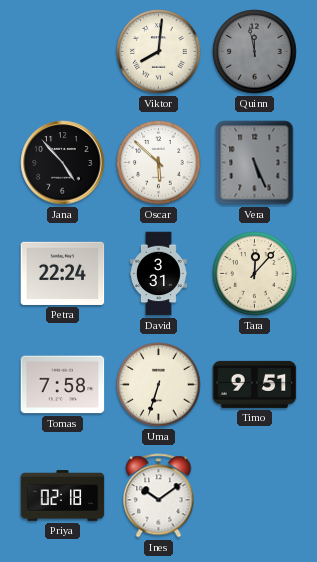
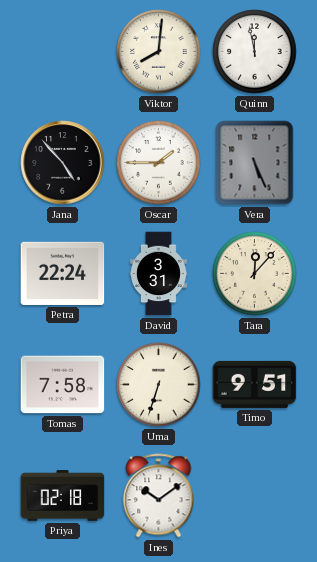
Quinn dial: grey -> white
Oscar: 5:52 -> 1:45
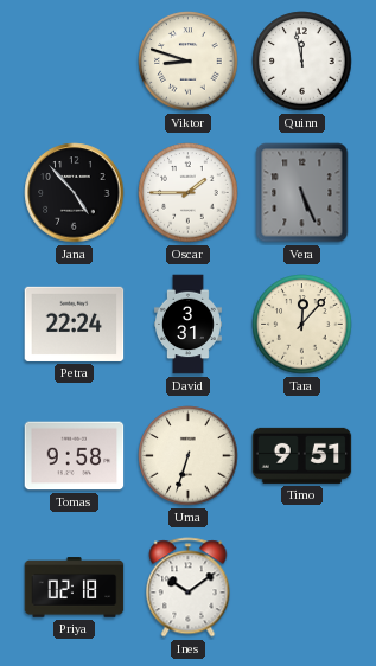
Viktor: 8:01 -> 8:48
Tomas: 7:58 -> 9:58
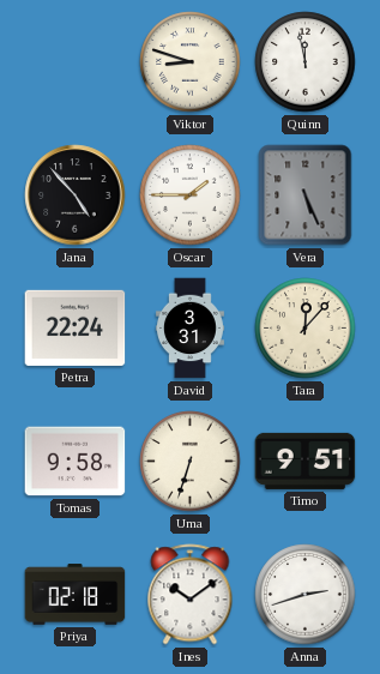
Anna: none -> 2:42
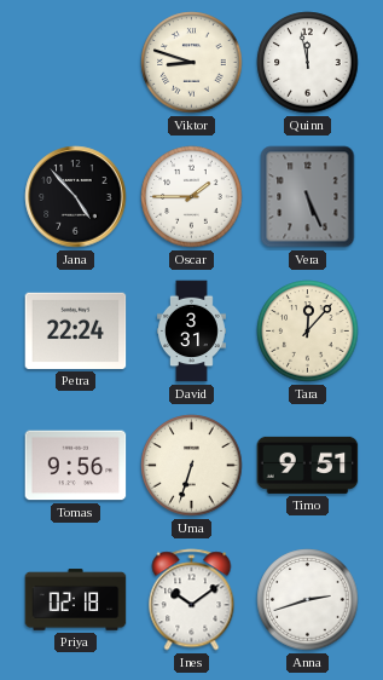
Tomas: 9:58 -> 9:56
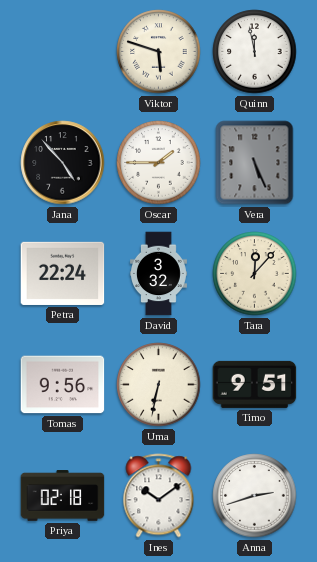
Viktor: 8:48 -> 5:48
David: 3:31 -> 3:32
Uma: 6:33 -> 6:32
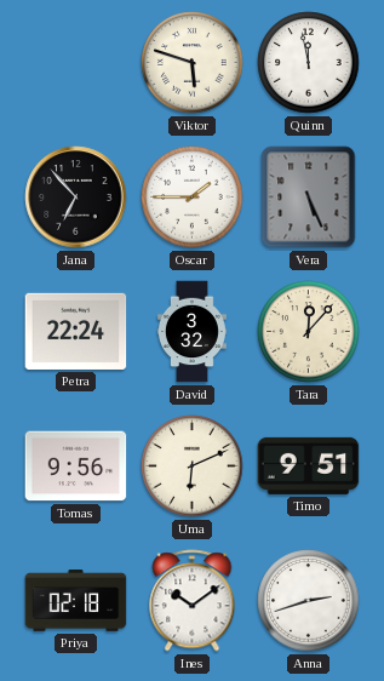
Jana: 4:53 -> 6:53
Uma: 6:32 -> 6:11
